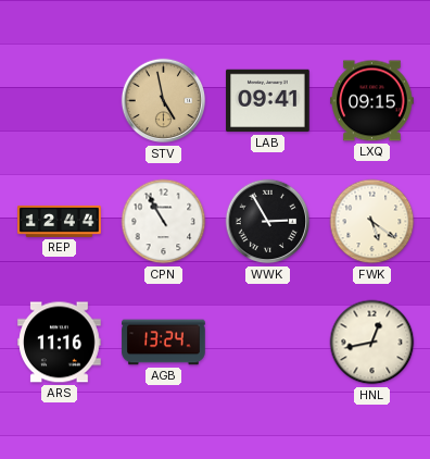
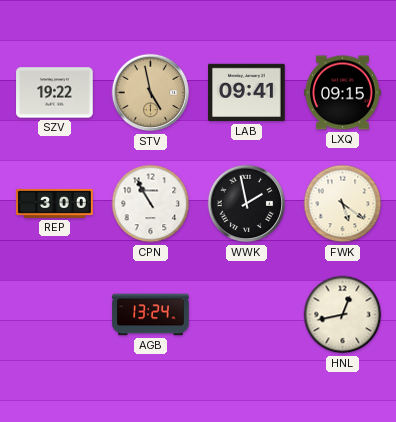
SZV: none -> 19:22
REP: 12:44 -> 3:00
WWK: 2:55 -> 1:58
ARS: 11:16 -> none
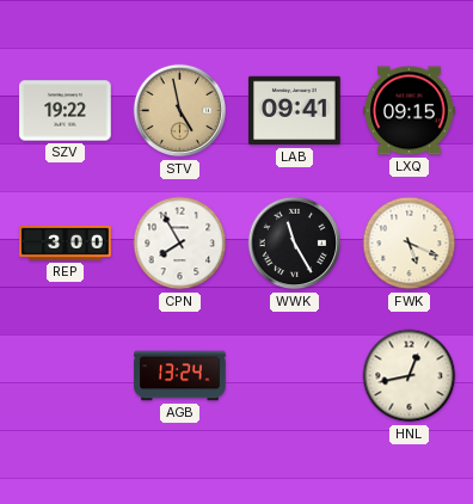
CPN: 10:55 -> 7:55
WWK: 1:58 -> 11:25
FWK: 5:21 -> 5:19
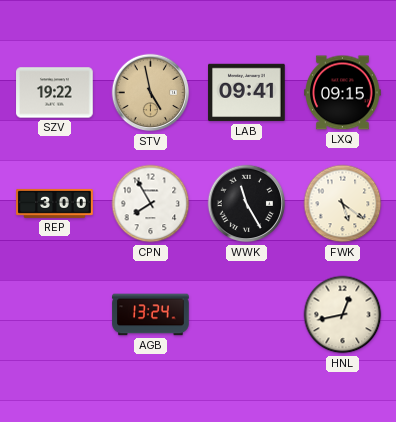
FWK: 5:19 -> 5:21
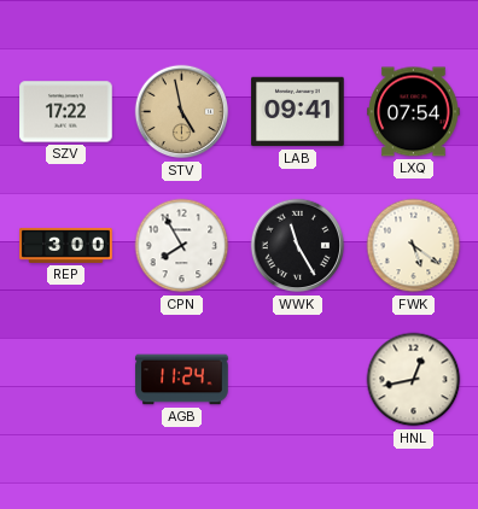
SZV: 19:22 -> 17:22
LXQ: 09:15 -> 07:54
AGB: 13:24 -> 11:24
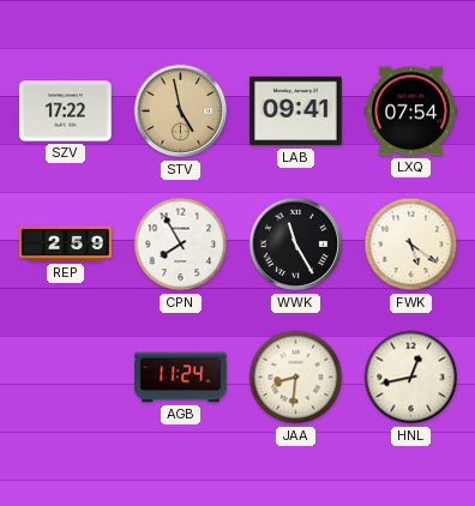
REP: 3:00 -> 2:59
JAA: none -> 8:31
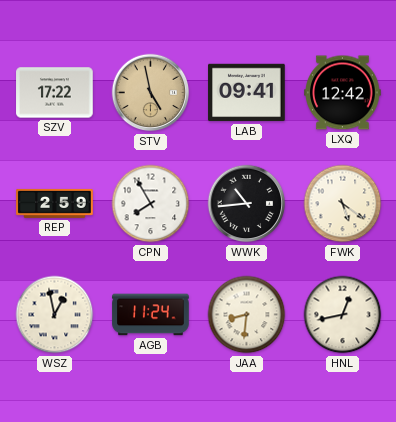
LXQ: 07:54 -> 12:42
WWK: 11:25 -> 10:44
WSZ: none -> 12:58
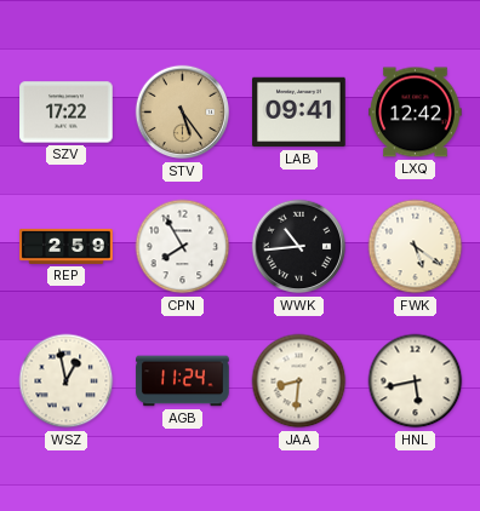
STV: 4:58 -> 5:24
HNL: 12:43 -> 5:43
